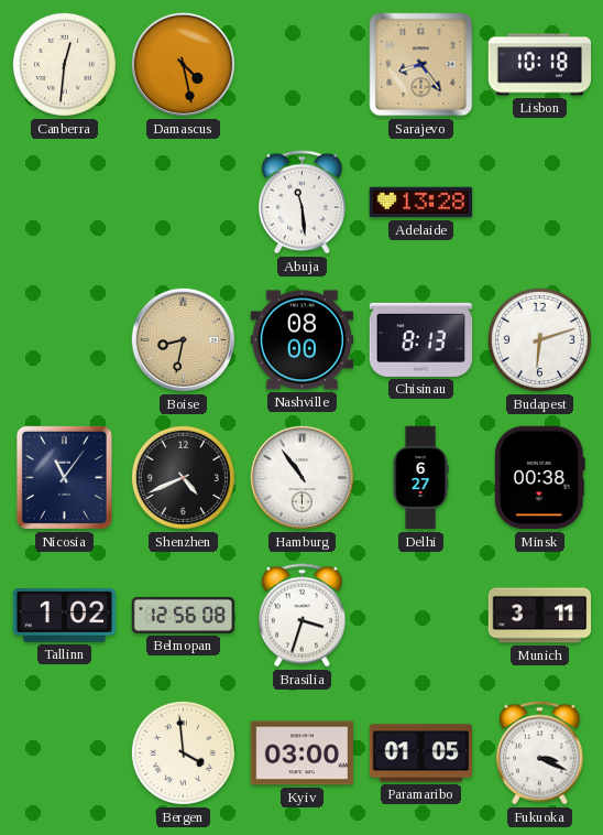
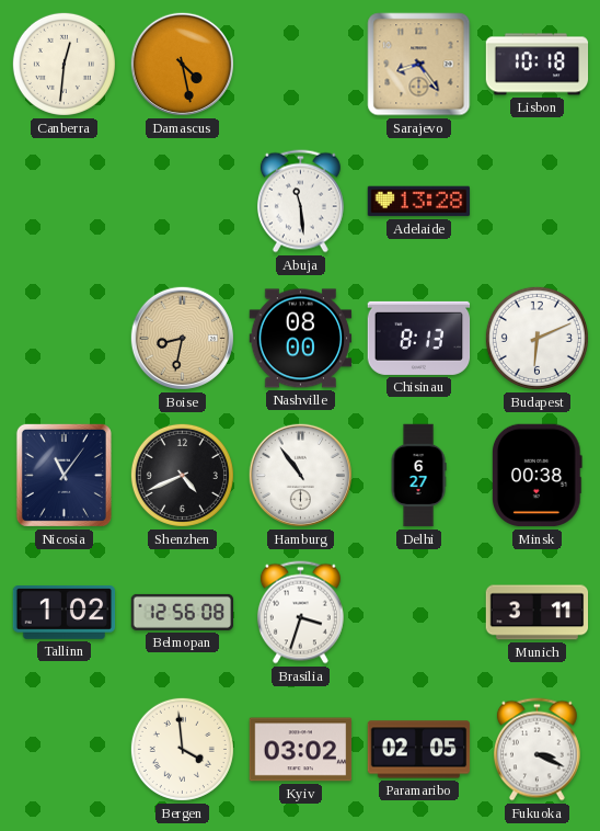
Budapest: 6:12 -> 6:11
Kyiv: 03:00 -> 03:02
Paramaribo: 01:05 -> 02:05
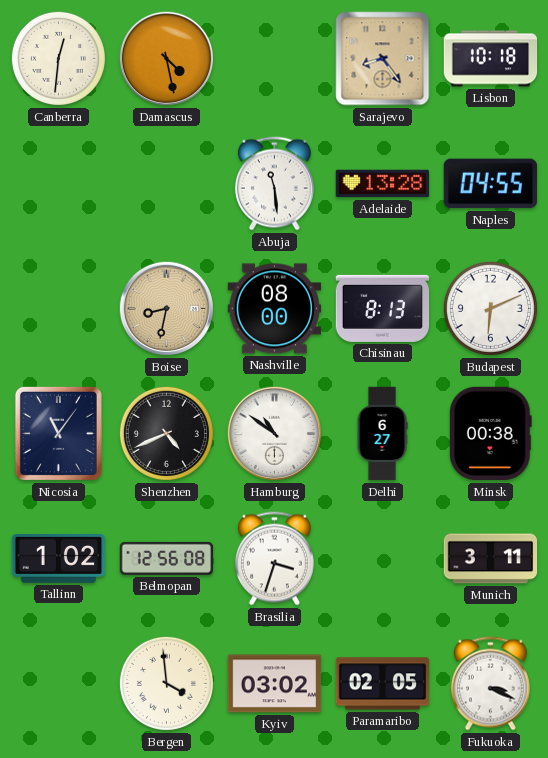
Naples: none -> 04:55
Hamburg: 10:54 -> 10:51
